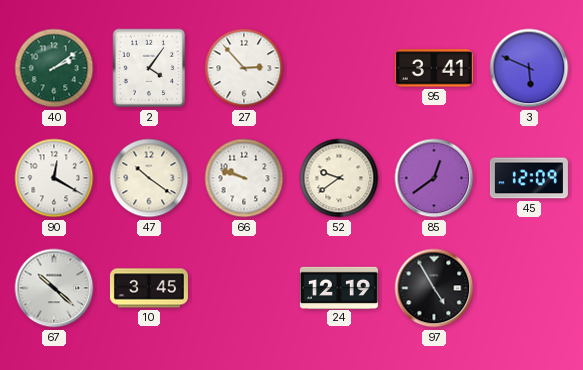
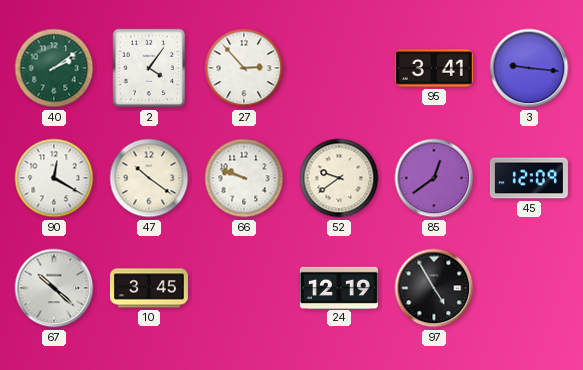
3: 5:49 -> 9:16
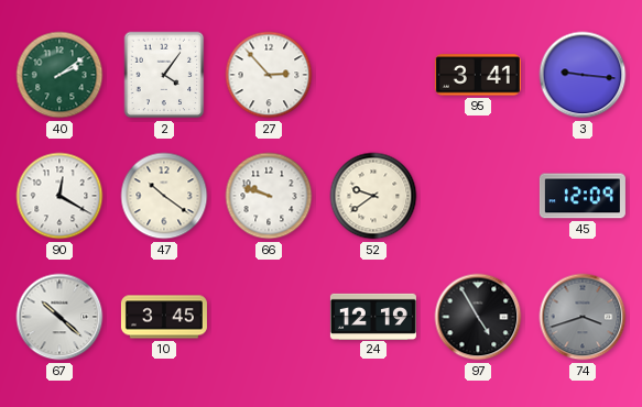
85: 12:39 -> none
74: none -> 3:42
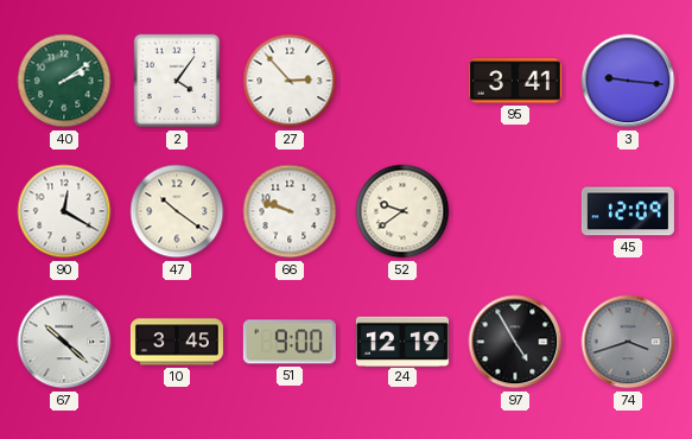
51: none -> 9:00
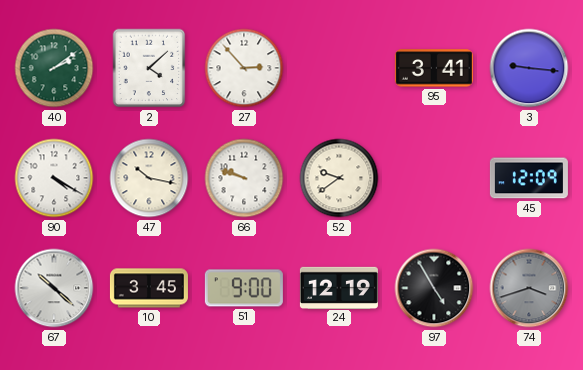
2: 4:06 -> 4:08
90: 12:20 -> 4:20
47: 10:21 -> 10:17
